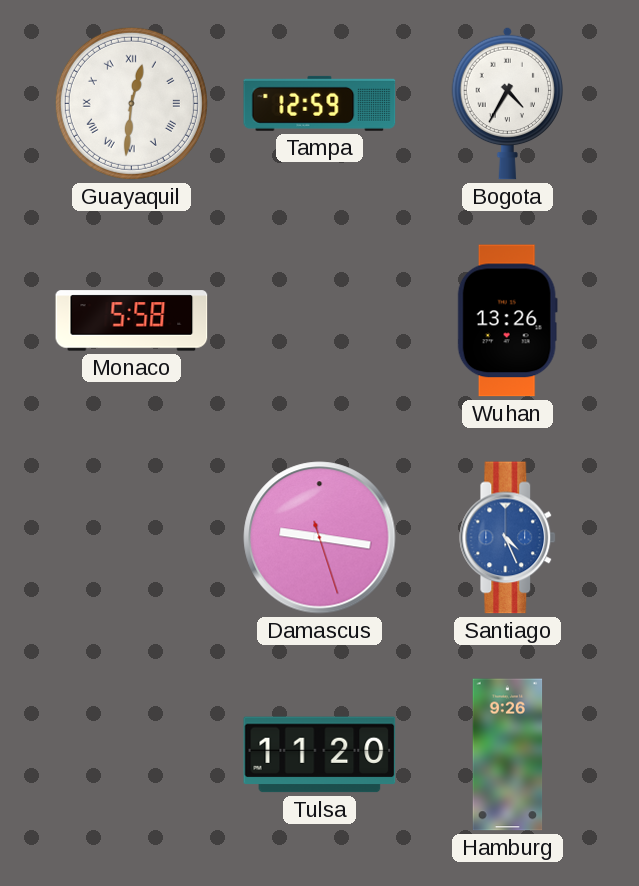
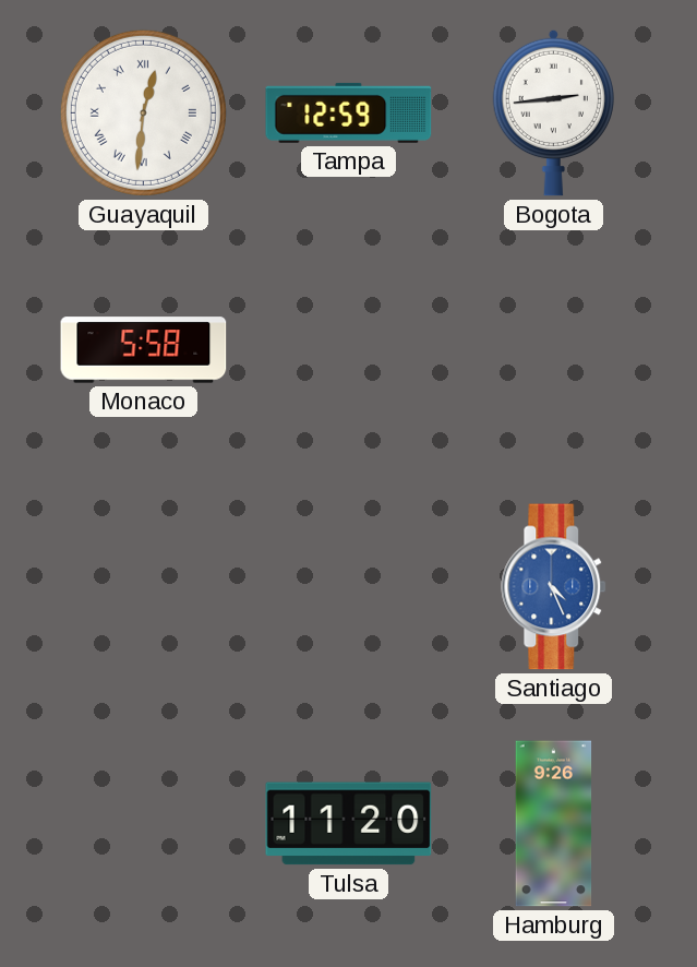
Bogota: 4:35 -> 2:44
Wuhan: 13:26 -> none
Damascus: 9:16 -> none
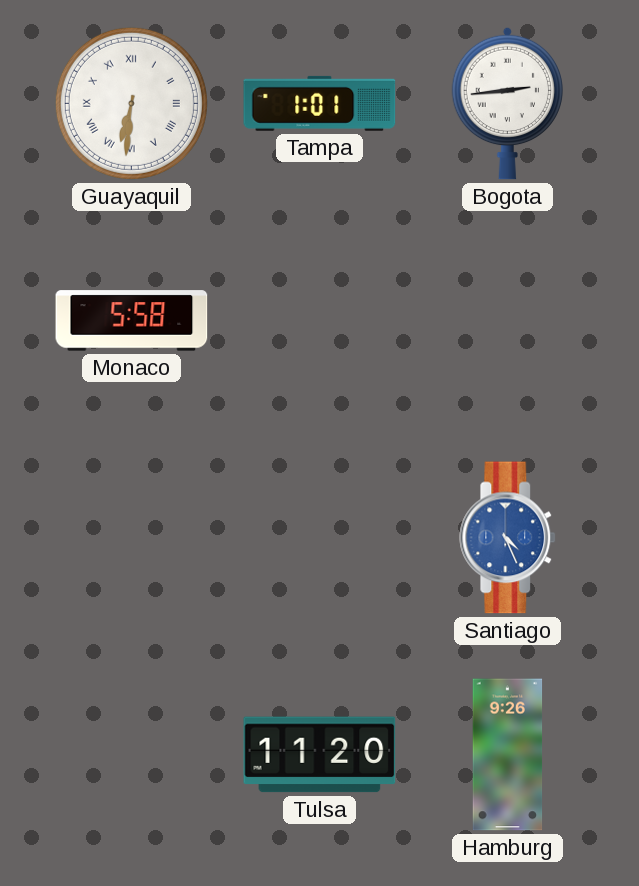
Guayaquil: 12:31 -> 6:31
Tampa: 12:59 -> 1:01
